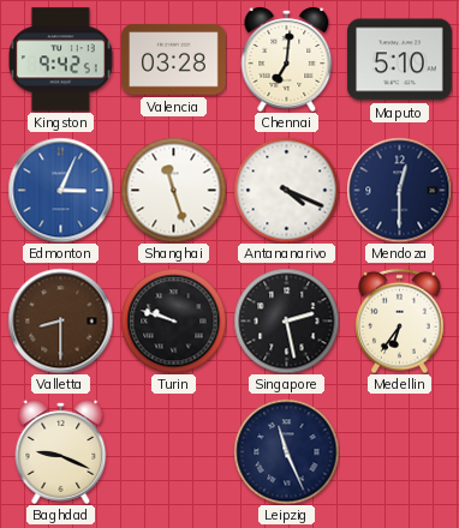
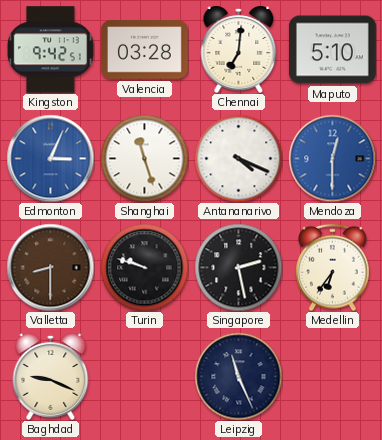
Mendoza dial: navy -> blue
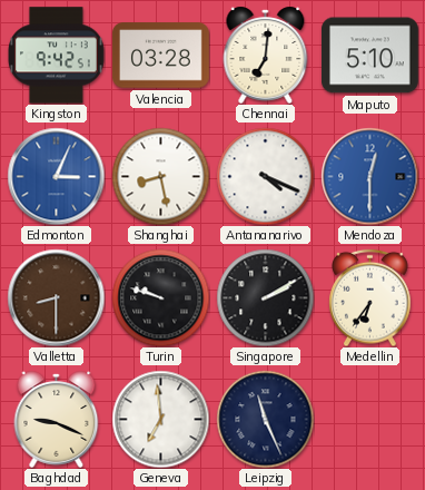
Shanghai: 11:27 -> 8:28
Singapore: 2:28 -> 2:10
Geneva: none -> 6:59
